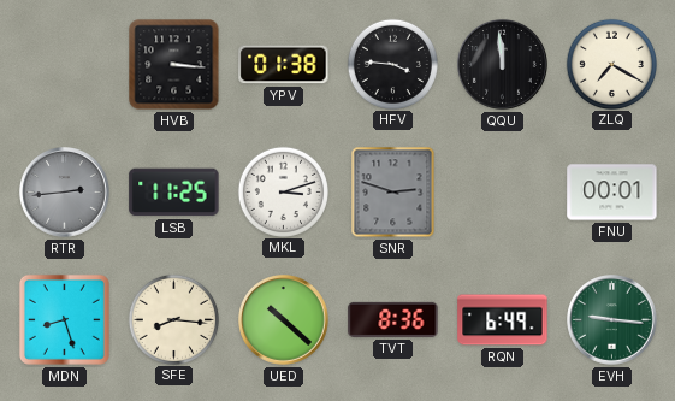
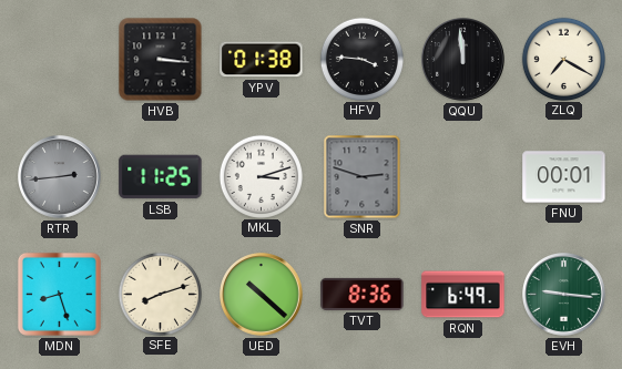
SFE: 8:16 -> 8:12
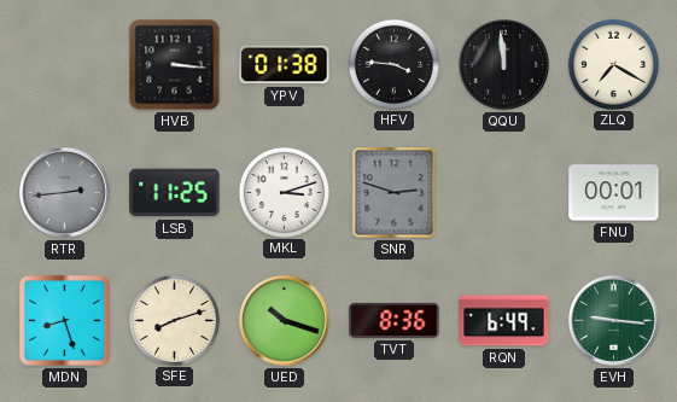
UED: 10:22 -> 10:18
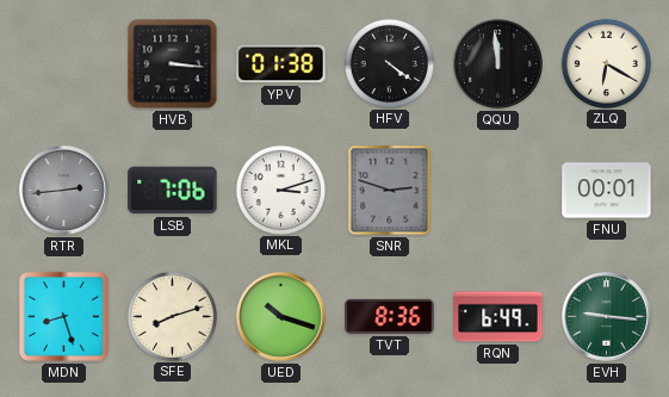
HFV: 3:46 -> 4:21
ZLQ: 7:20 -> 6:20
LSB: 11:25 -> 7:06
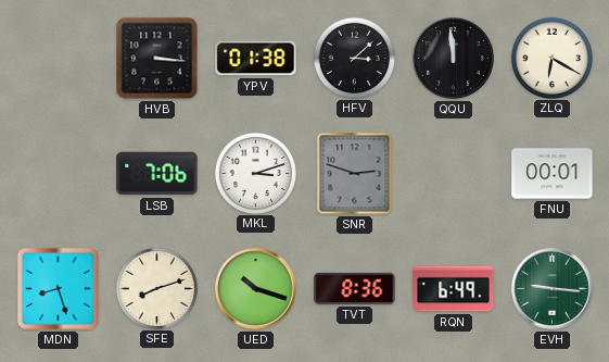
HFV: 4:21 -> 3:08
RTR: 2:44 -> none
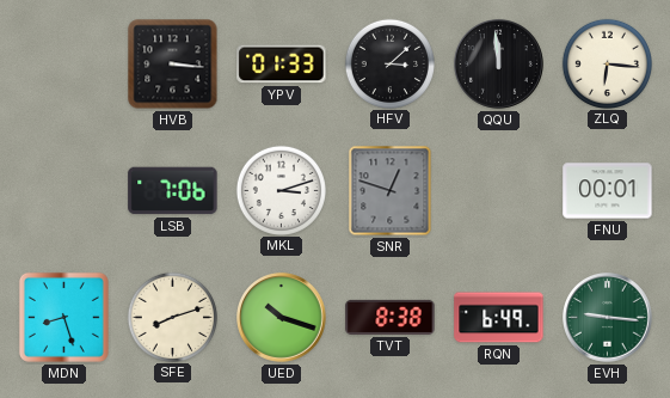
YPV: 01:38 -> 01:33
ZLQ: 6:20 -> 6:16
SNR: 2:48 -> 12:48
TVT: 8:36 -> 8:38
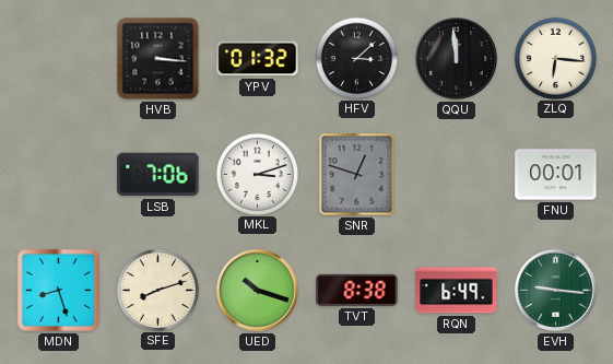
YPV: 01:33 -> 01:32
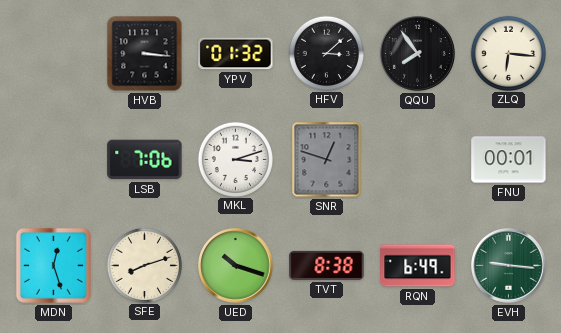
QQU: 11:59 -> 7:54
MDN: 8:27 -> 12:27
